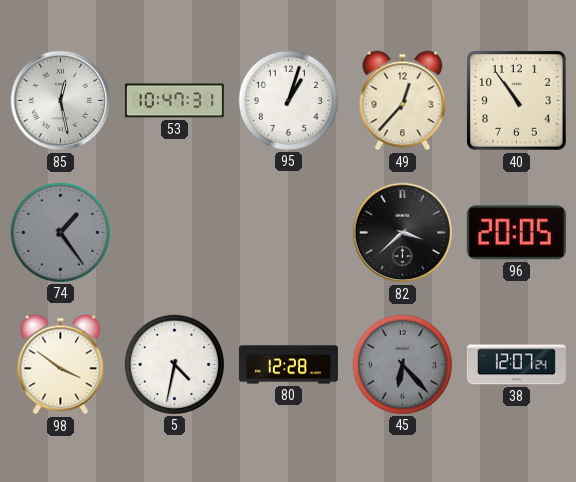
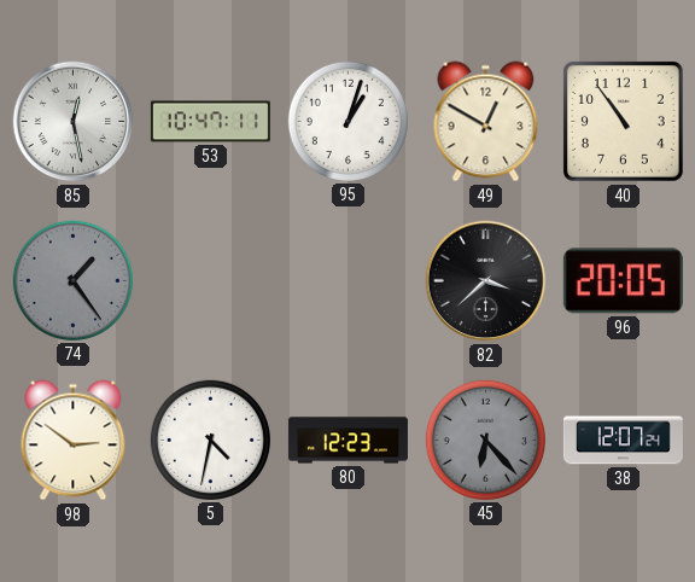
53: 10:47:31 -> 10:47:11
49: 12:37 -> 12:50
98: 3:51 -> 2:51
80: 12:28 -> 12:23
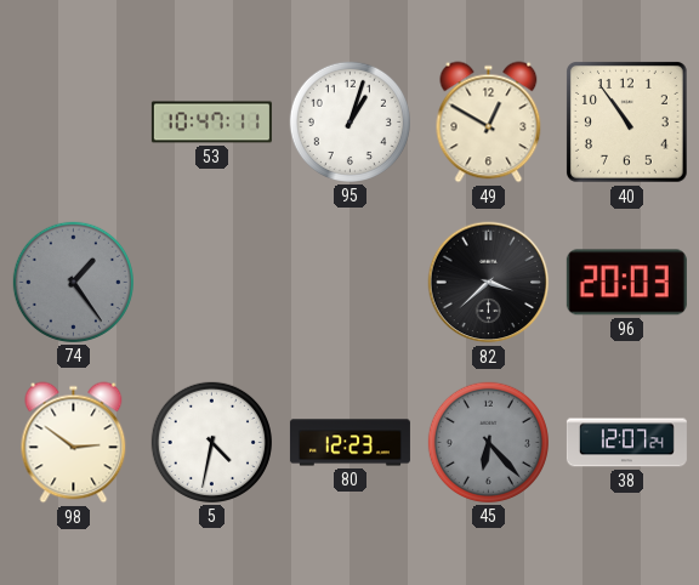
85: 12:28 -> none
96: 20:05 -> 20:03
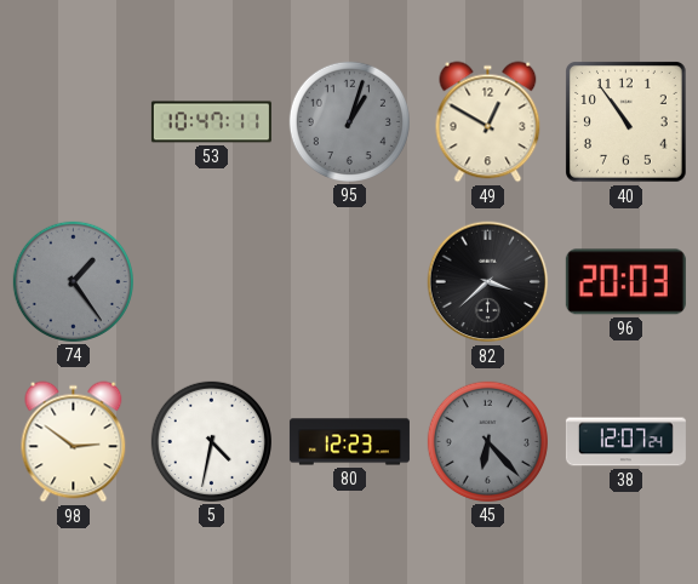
95 dial: white -> grey
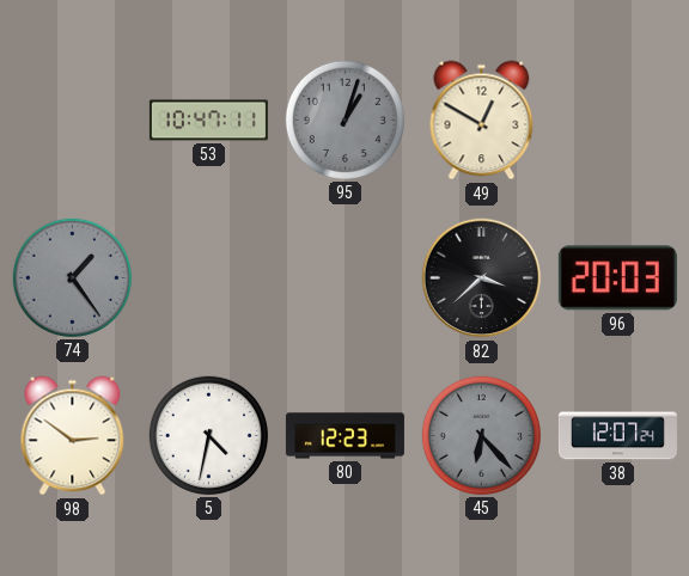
40: 10:54 -> none
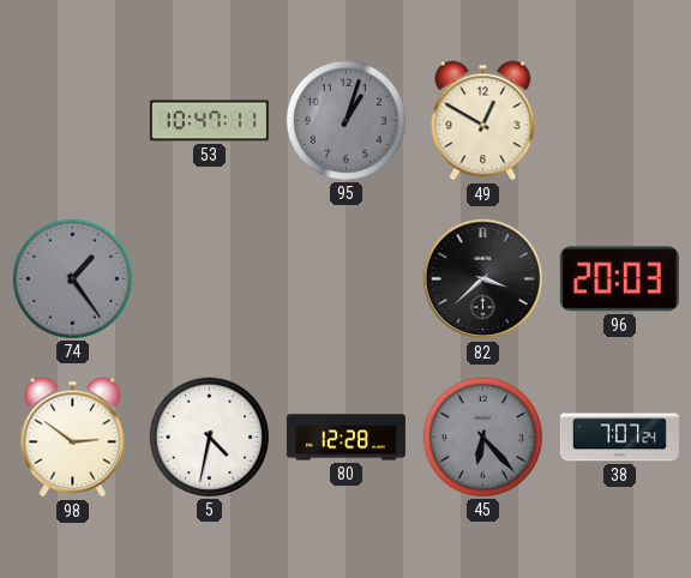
80: 12:23 -> 12:28
38: 12:07 -> 7:07
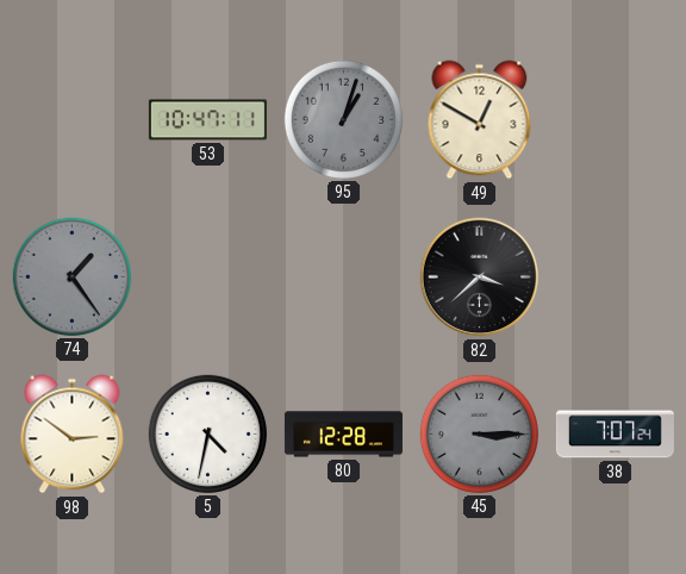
96: 20:03 -> none
45: 6:23 -> 3:15
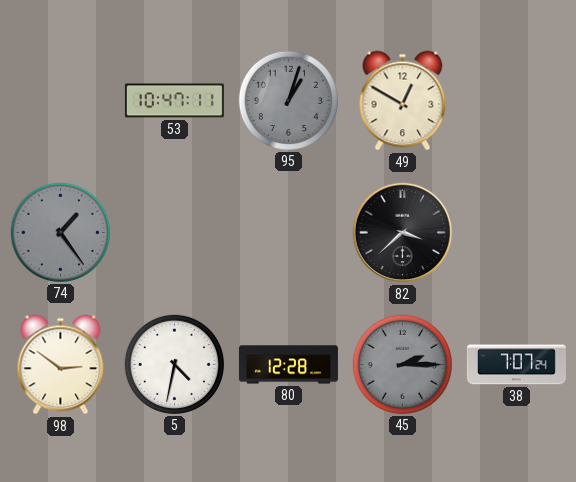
45: 3:15 -> 2:15
